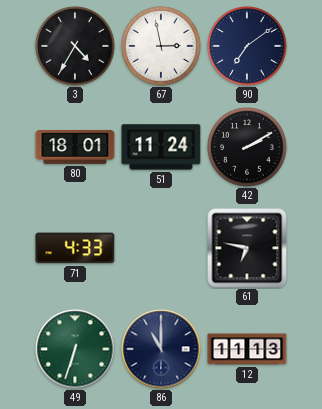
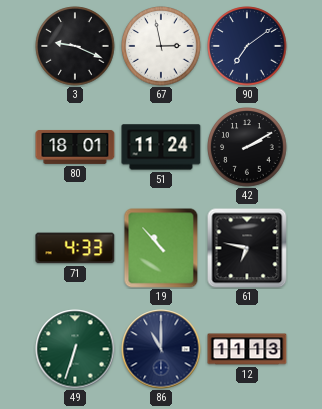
3: 4:35 -> 9:19
19: none -> 10:53
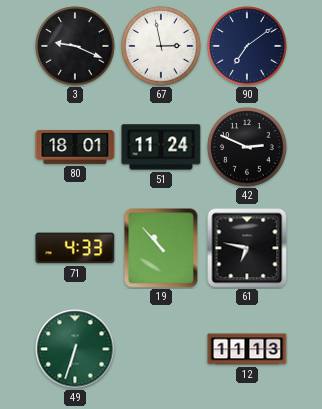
42: 2:10 -> 2:49
86: 11:00 -> none
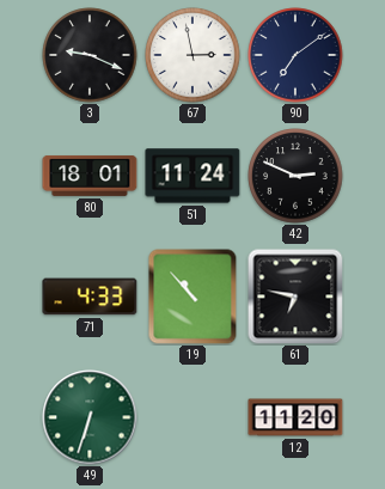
12: 11:13 -> 11:20
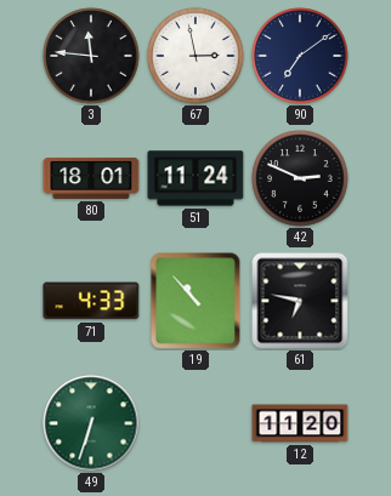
3: 9:19 -> 11:46
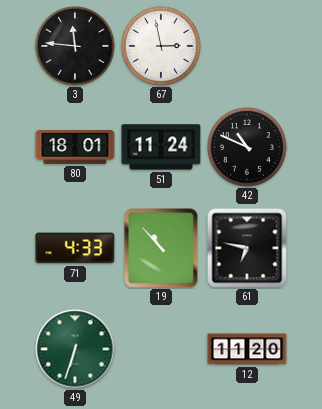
90: 7:09 -> none
42: 2:49 -> 10:49
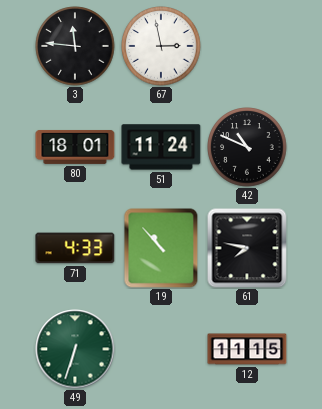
61: 6:47 -> 7:47
12: 11:20 -> 11:15
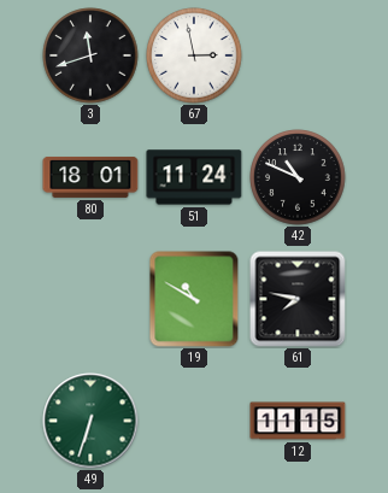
3: 11:46 -> 11:42
71: 4:33 -> none
19: 10:53 -> 10:50
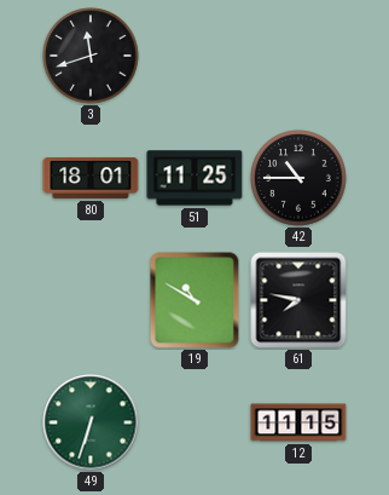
67: 2:58 -> none
51: 11:24 -> 11:25
42: 10:49 -> 10:45
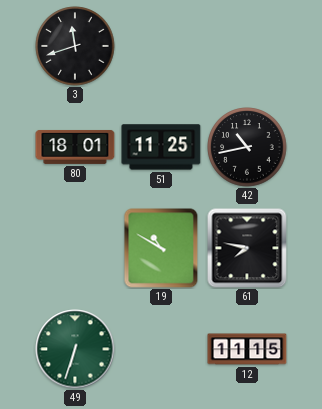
42: 10:45 -> 10:43
